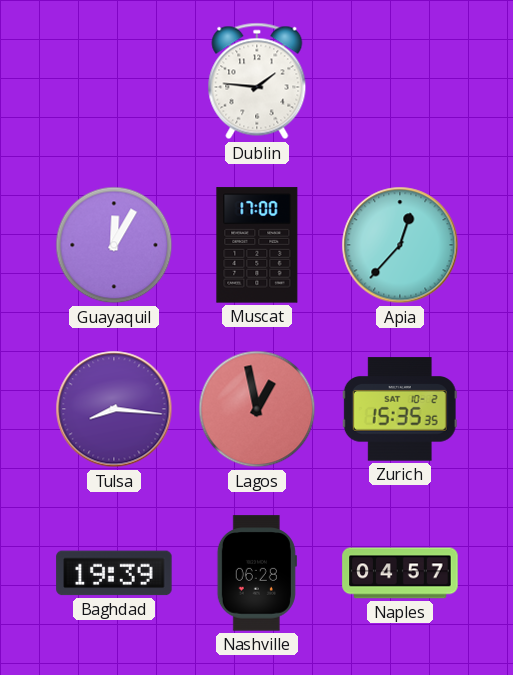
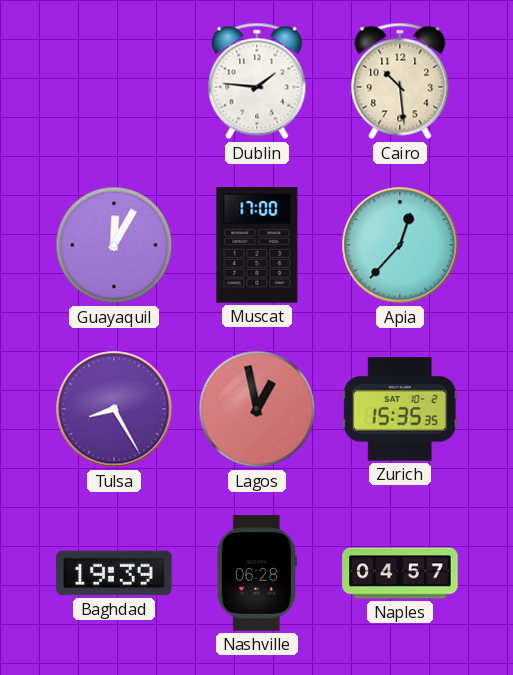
Cairo: none -> 10:29
Tulsa: 8:16 -> 8:25
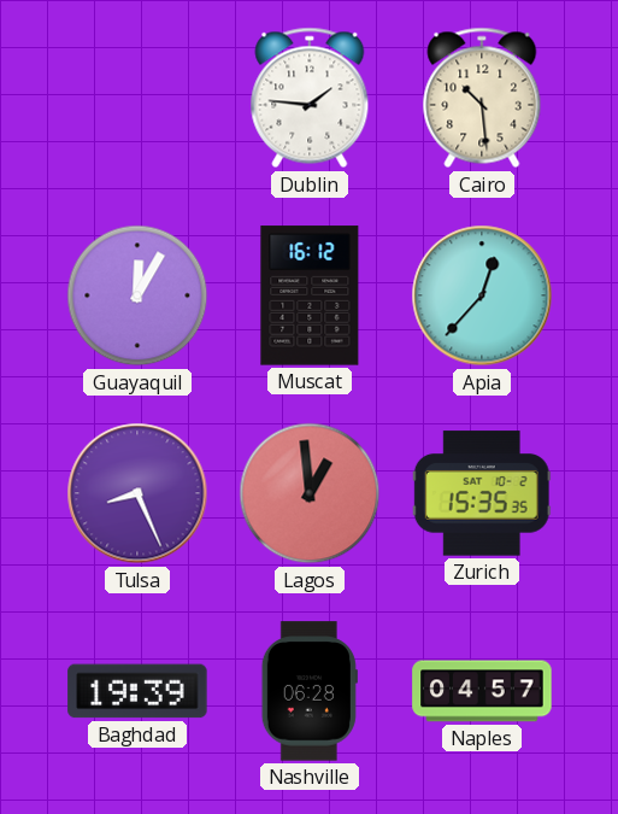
Muscat: 17:00 -> 16:12
Tulsa: 8:25 -> 8:26
Lagos: 12:58 -> 12:59
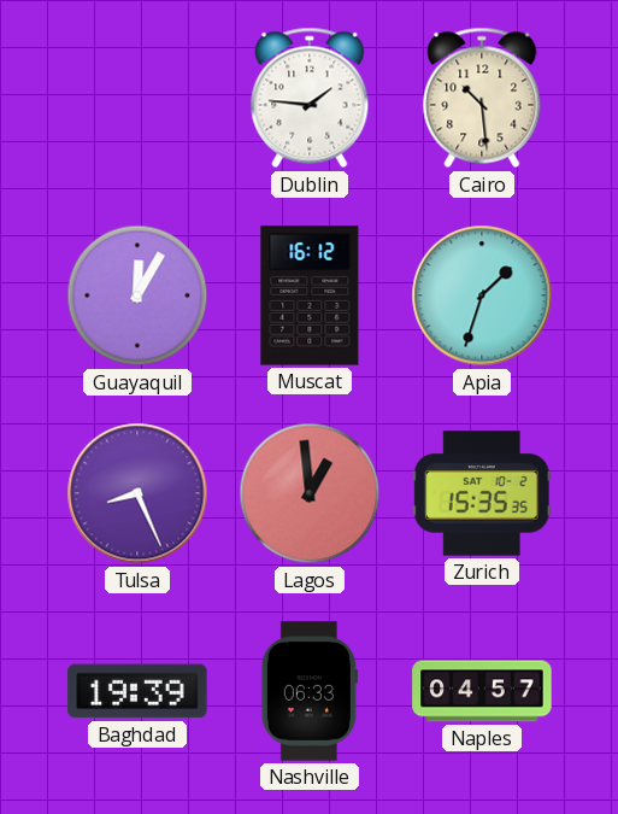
Apia: 12:37 -> 1:33
Nashville: 06:28 -> 06:33
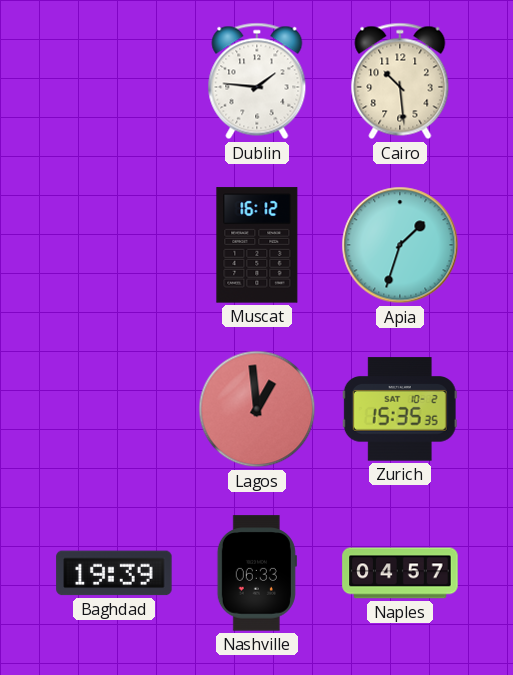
Guayaquil: 12:05 -> none
Tulsa: 8:26 -> none
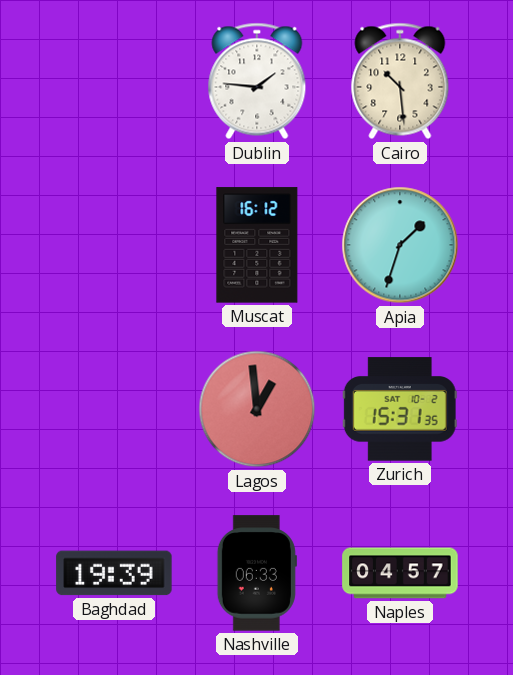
Zurich: 15:35 -> 15:31
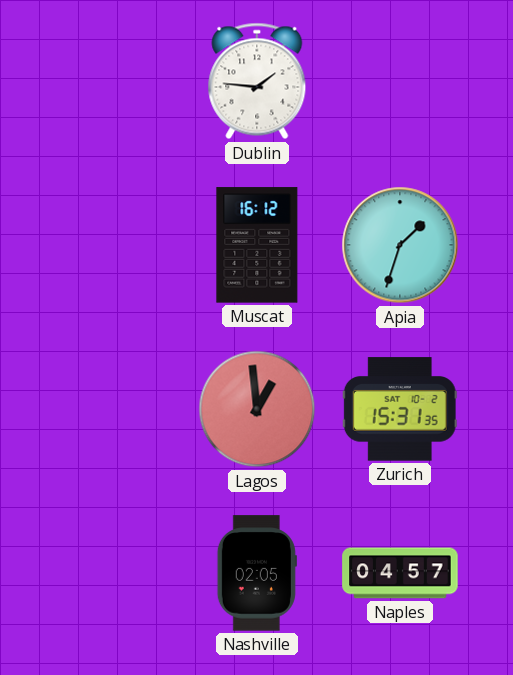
Cairo: 10:29 -> none
Baghdad: 19:39 -> none
Nashville: 06:33 -> 02:05
